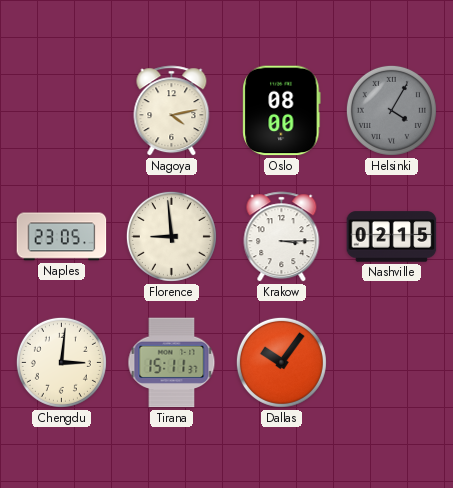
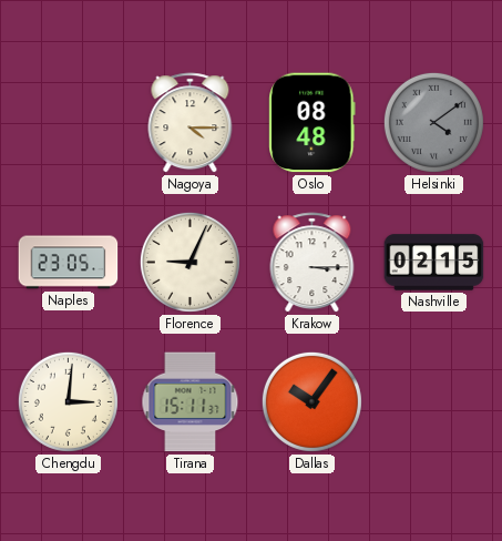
Nagoya: 4:13 -> 4:15
Oslo: 08:00 -> 08:48
Helsinki: 4:05 -> 4:09
Florence: 8:59 -> 9:04
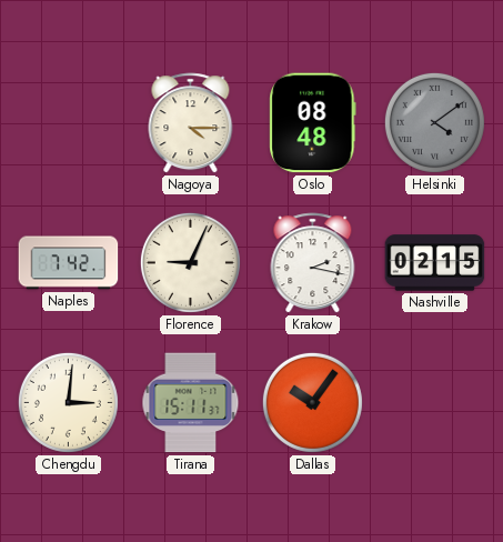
Naples: 23:05 -> 7:42
Krakow: 3:15 -> 2:17
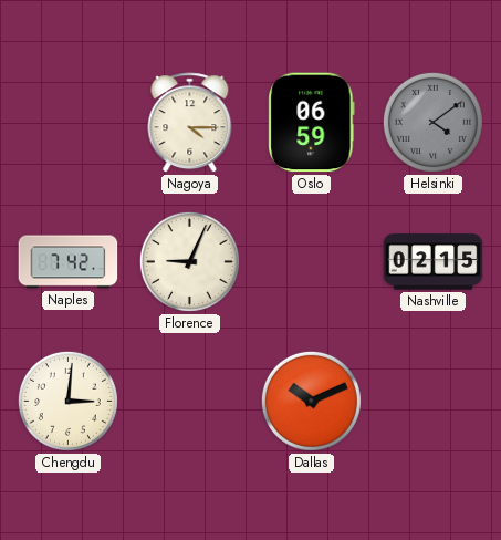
Oslo: 08:48 -> 06:59
Krakow: 2:17 -> none
Tirana: 15:11 -> none
Dallas: 10:06 -> 10:11
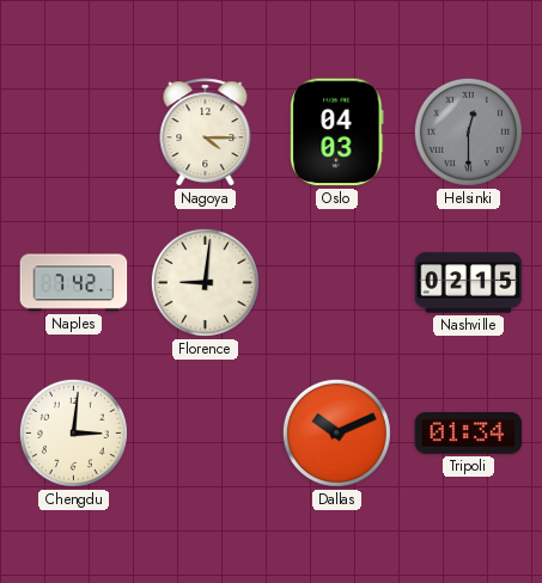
Oslo: 06:59 -> 04:03
Helsinki: 4:09 -> 12:30
Florence: 9:04 -> 9:01
Tripoli: none -> 01:34
